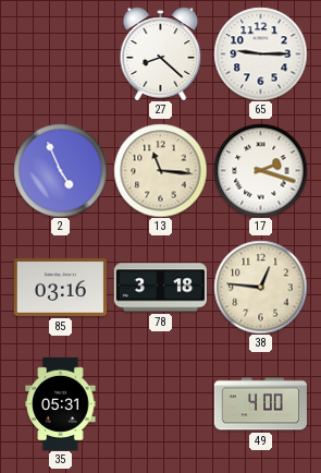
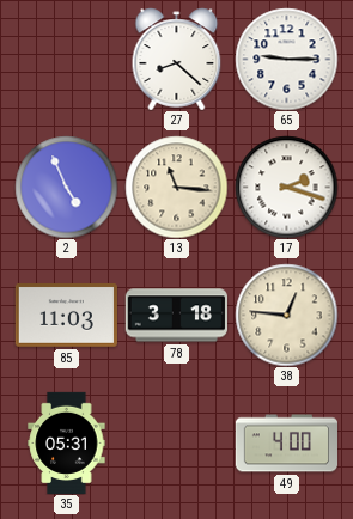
85: 03:16 -> 11:03
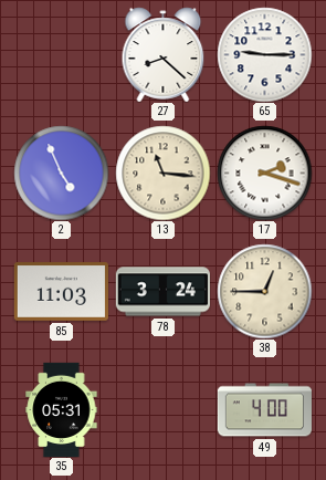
78: 3:18 -> 3:24
38: 12:46 -> 12:45
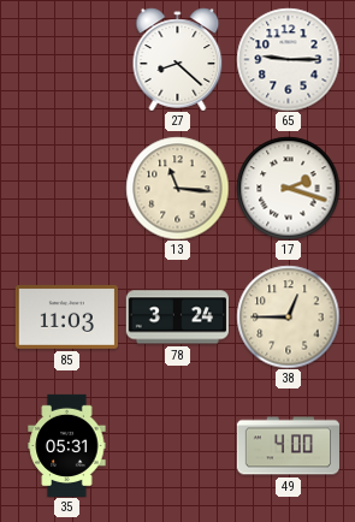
2: 4:56 -> none
